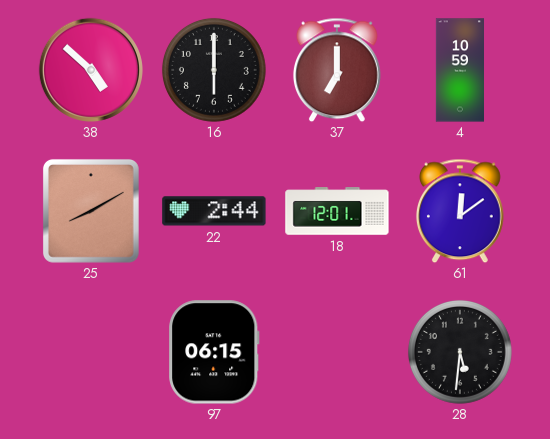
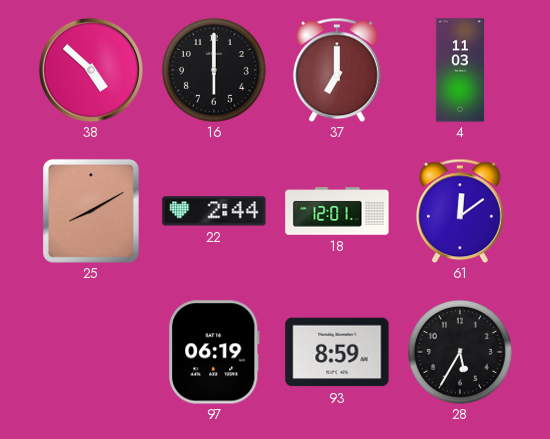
4: 10:59 -> 11:03
97: 06:15 -> 06:19
93: none -> 8:59
28: 5:31 -> 5:35
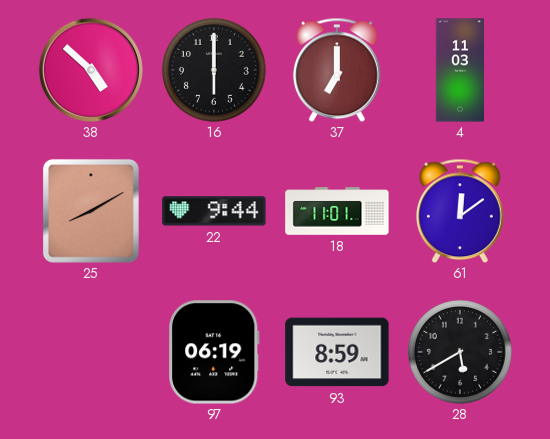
22: 2:44 -> 9:44
18: 12:01 -> 11:01
28: 5:35 -> 5:40
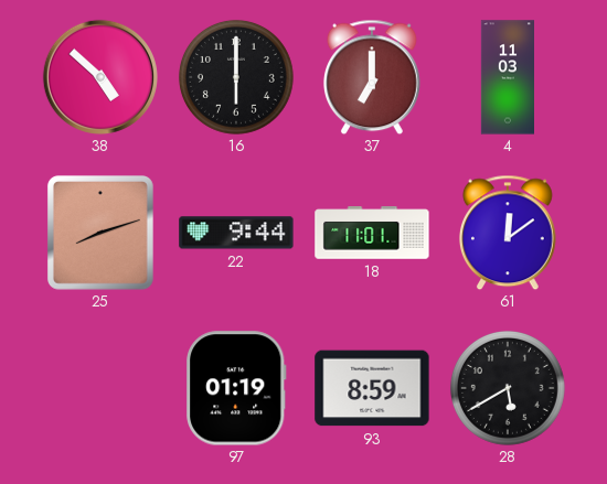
25: 8:10 -> 8:12
97: 06:19 -> 01:19
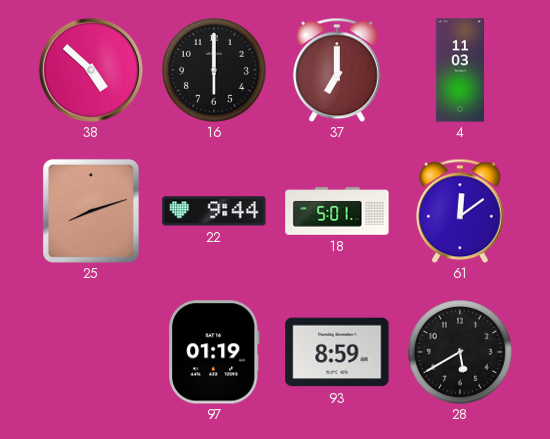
18: 11:01 -> 5:01
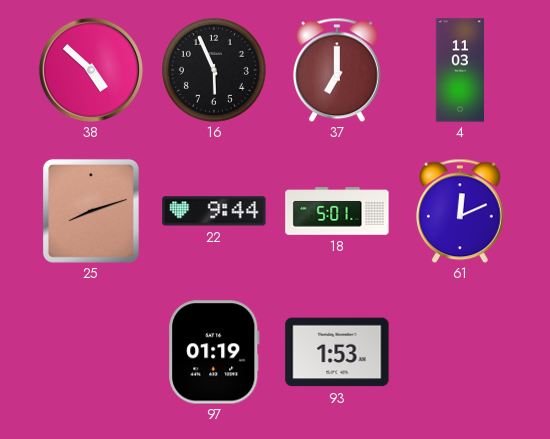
16: 6:00 -> 5:56
61: 12:09 -> 12:11
93: 8:59 -> 1:53
28: 5:40 -> none
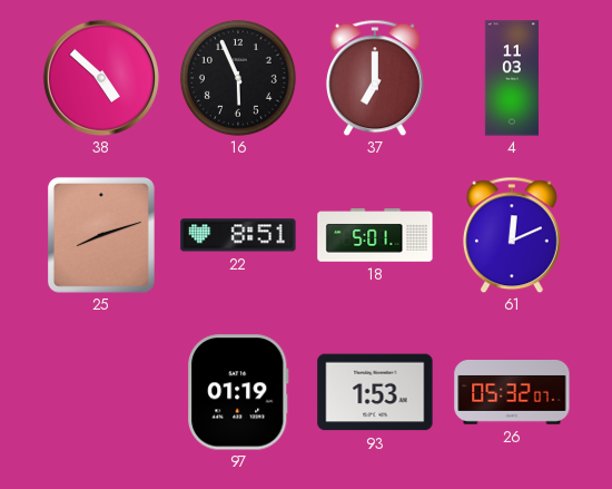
22: 9:44 -> 8:51
26: none -> 05:32
